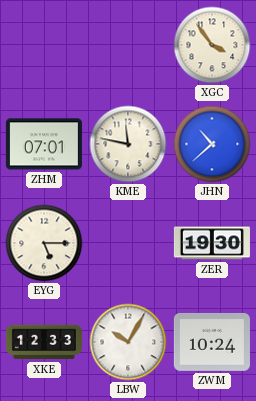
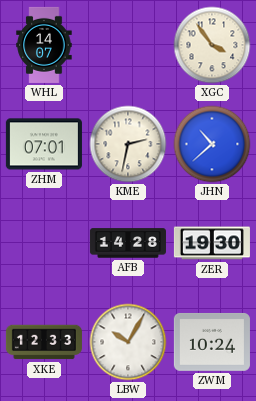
WHL: none -> 14:07
KME: 11:47 -> 2:32
EYG: 5:15 -> none
AFB: none -> 14:28
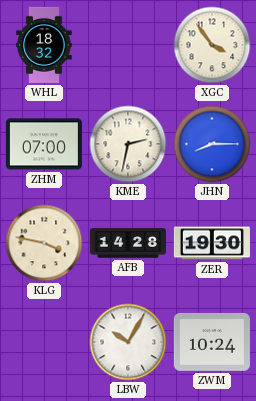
WHL: 14:07 -> 18:32
ZHM: 07:01 -> 07:00
JHN: 10:38 -> 8:15
KLG: none -> 3:47
XKE: 12:33 -> none
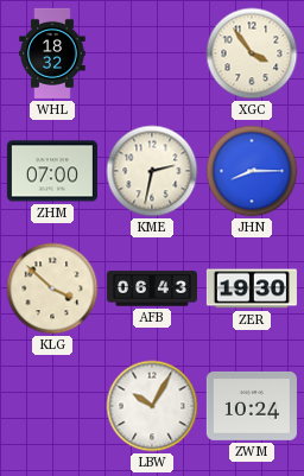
KLG: 3:47 -> 3:52
AFB: 14:28 -> 06:43
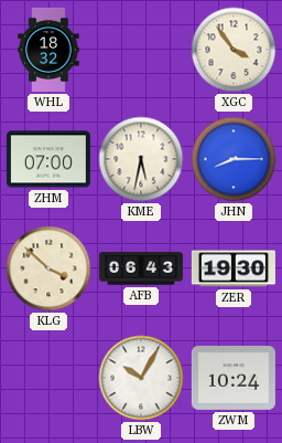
KME: 2:32 -> 5:32
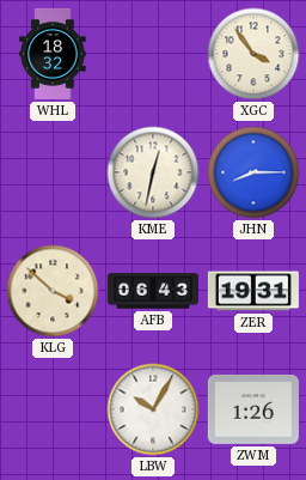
ZHM: 07:00 -> none
KME: 5:32 -> 12:32
ZER: 19:30 -> 19:31
ZWM: 10:24 -> 1:26
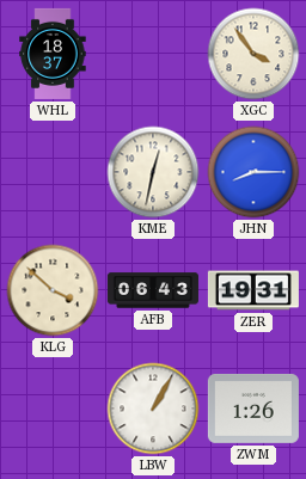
WHL: 18:32 -> 18:37
LBW: 10:05 -> 1:05
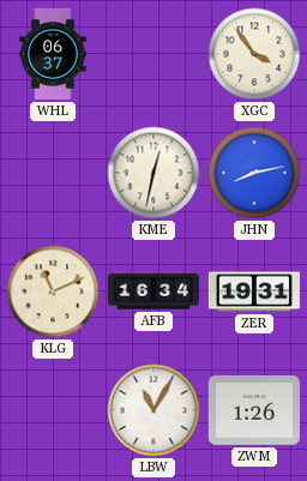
WHL: 18:37 -> 06:37
JHN: 8:15 -> 8:13
KLG: 3:52 -> 11:11
AFB: 06:43 -> 16:34
LBW: 1:05 -> 11:05
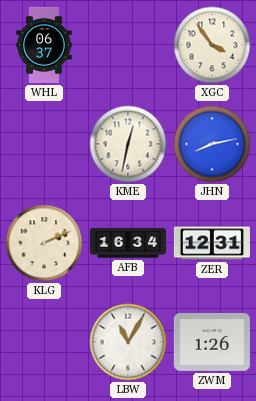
KLG: 11:11 -> 2:11
ZER: 19:31 -> 12:31
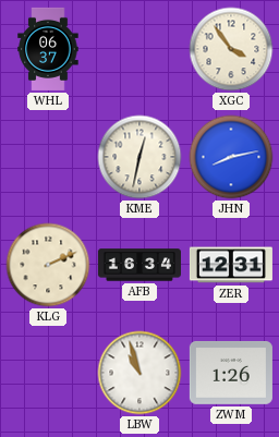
LBW: 11:05 -> 10:57
